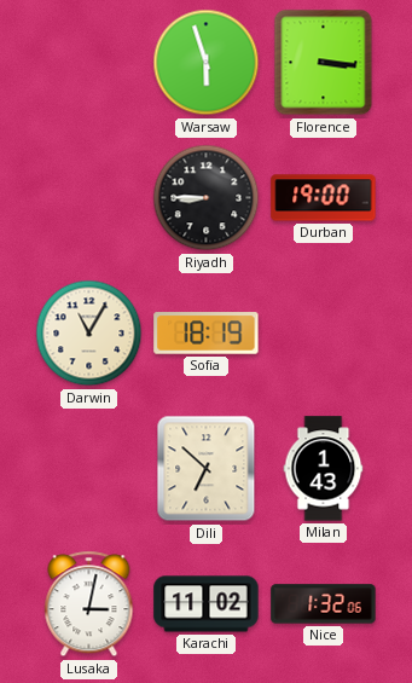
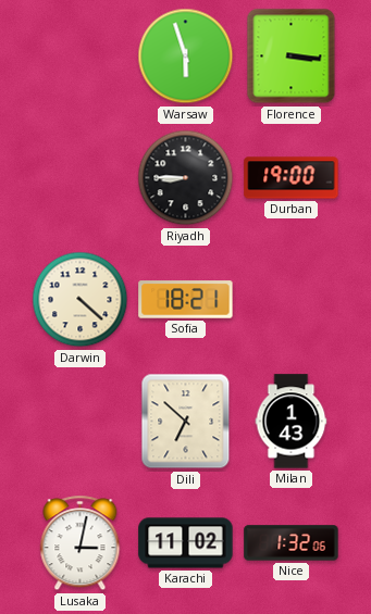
Darwin: 11:05 -> 4:22
Sofia: 18:19 -> 18:21
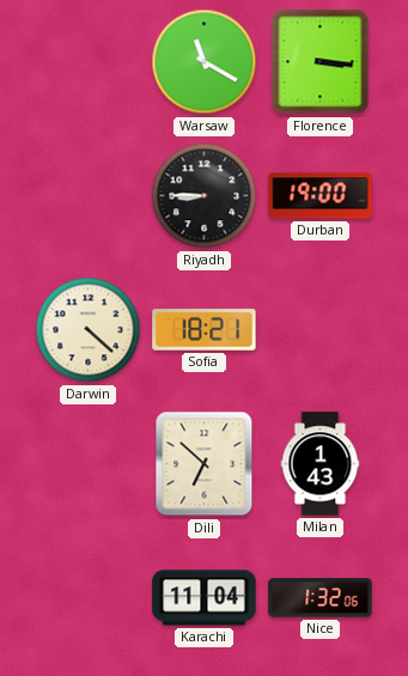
Warsaw: 5:57 -> 11:20
Lusaka: 3:02 -> none
Karachi: 11:02 -> 11:04
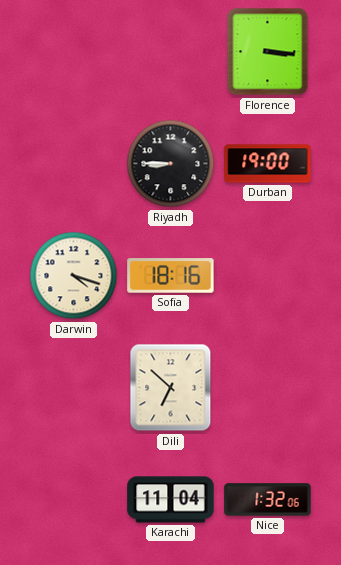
Warsaw: 11:20 -> none
Darwin: 4:22 -> 4:18
Sofia: 18:21 -> 18:16
Milan: 1:43 -> none
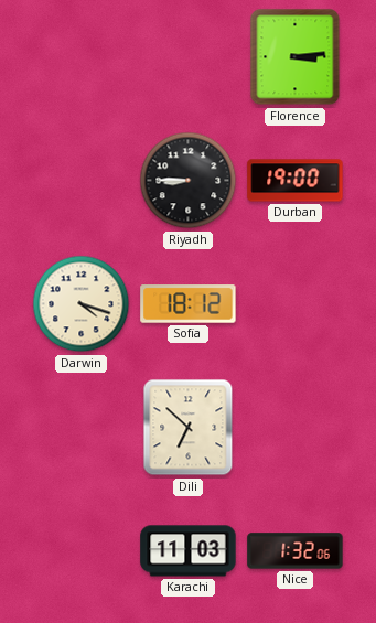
Florence: 3:16 -> 3:14
Sofia: 18:16 -> 18:12
Karachi: 11:04 -> 11:03
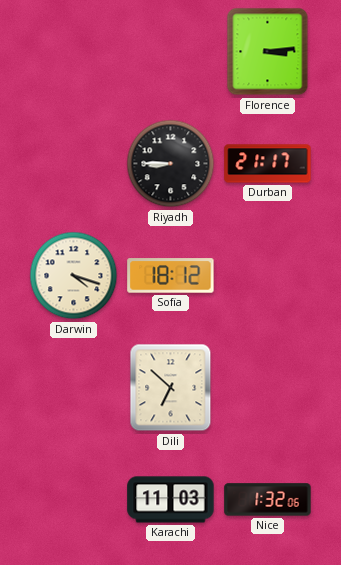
Durban: 19:00 -> 21:17
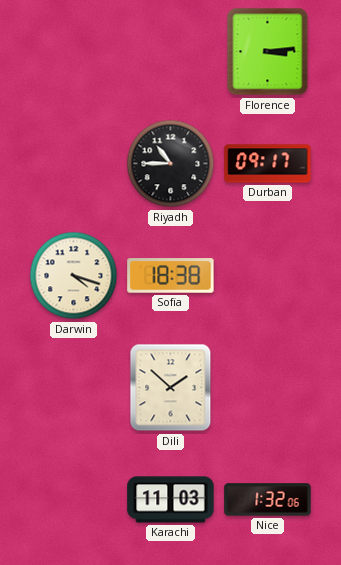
Riyadh: 8:45 -> 10:45
Durban: 21:17 -> 09:17
Sofia: 18:12 -> 18:38
Dili: 6:52 -> 1:52
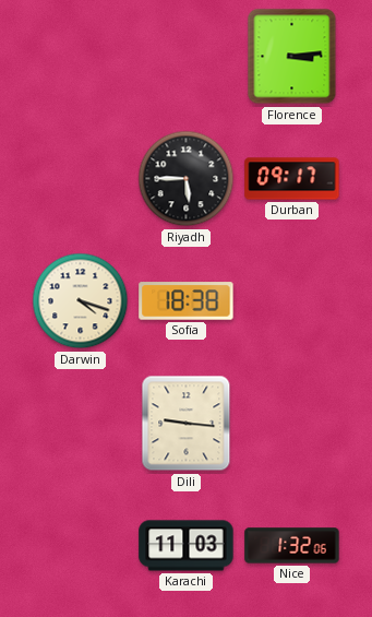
Riyadh: 10:45 -> 5:45
Dili: 1:52 -> 9:16
